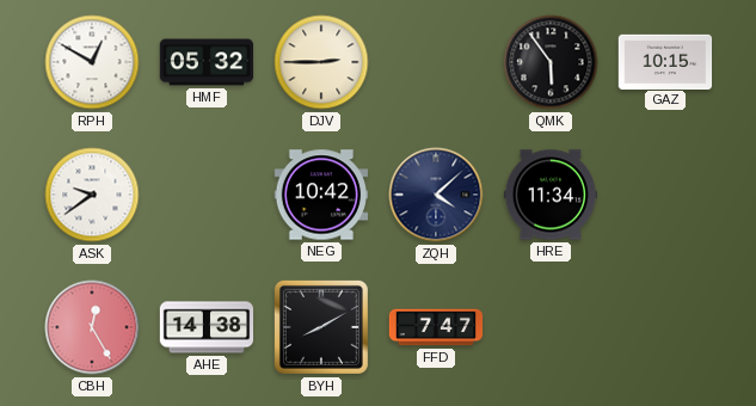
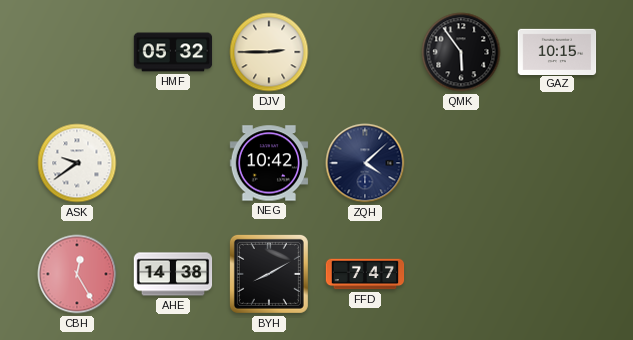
RPH: 12:50 -> none
HRE: 11:34 -> none
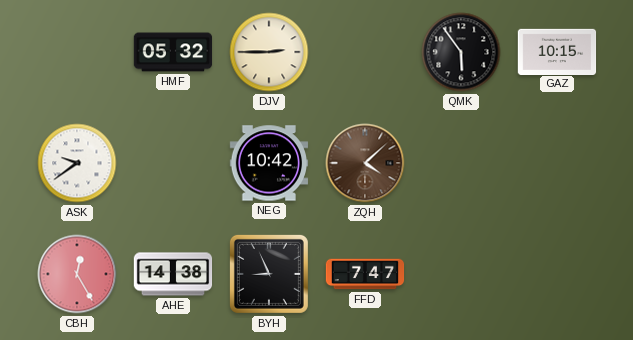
ZQH dial: navy -> brown
BYH: 8:10 -> 8:56
